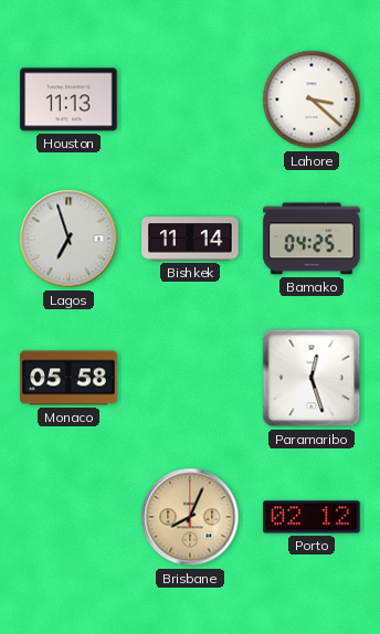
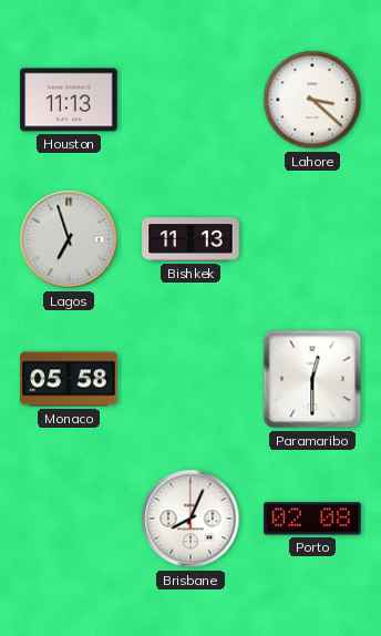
Bishkek: 11:14 -> 11:13
Bamako: 04:25 -> none
Paramaribo: 12:27 -> 12:30
Brisbane dial: champagne -> white
Porto: 02:12 -> 02:08
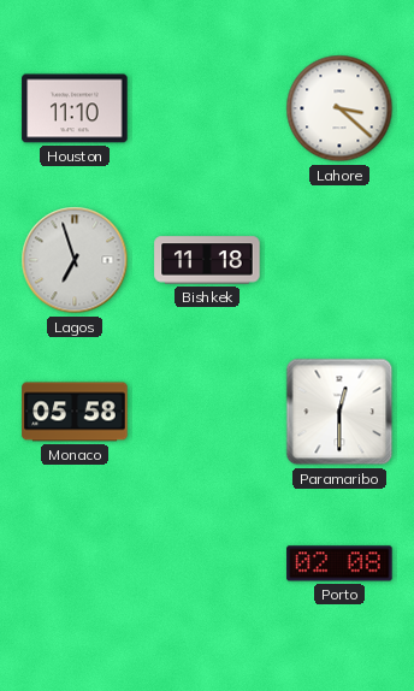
Houston: 11:13 -> 11:10
Bishkek: 11:13 -> 11:18
Brisbane: 8:04 -> none
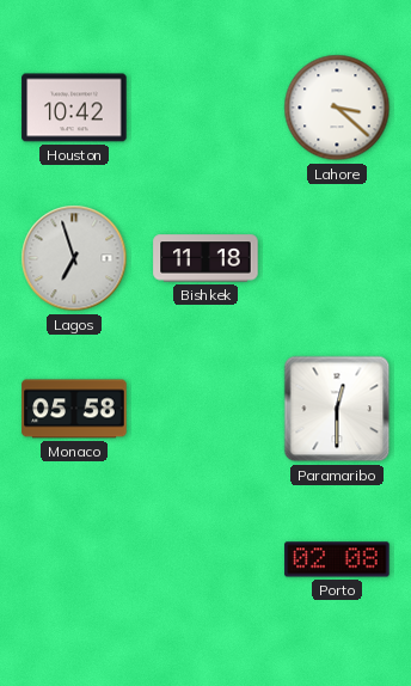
Houston: 11:10 -> 10:42
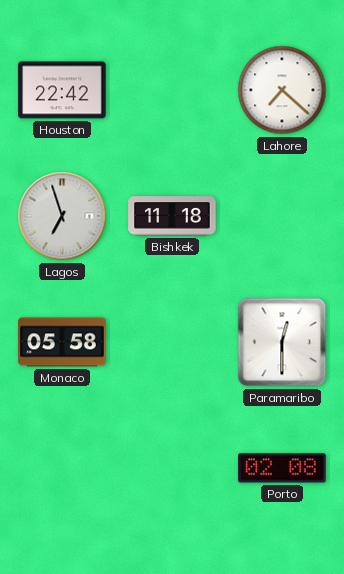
Houston: 10:42 -> 22:42
Lahore: 3:22 -> 7:22
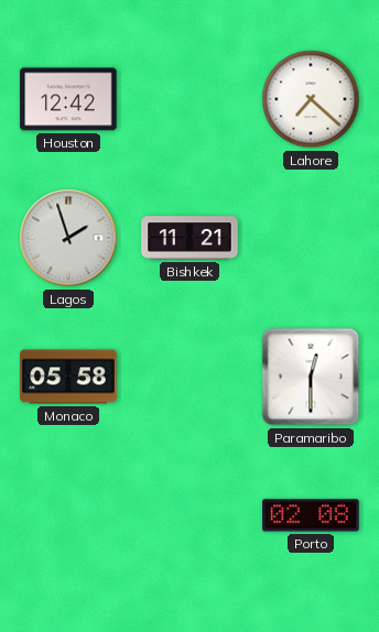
Houston: 22:42 -> 12:42
Lagos: 6:57 -> 1:57
Bishkek: 11:18 -> 11:21
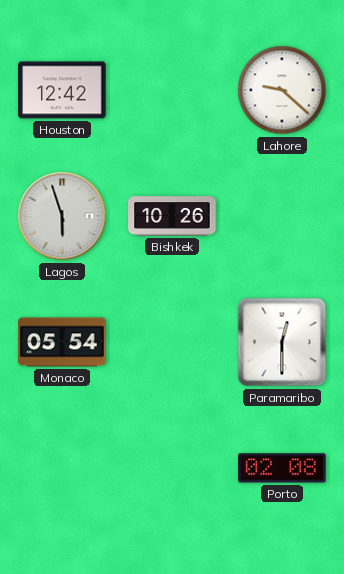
Lahore: 7:22 -> 9:22
Lagos: 1:57 -> 5:57
Bishkek: 11:21 -> 10:26
Monaco: 05:58 -> 05:54
